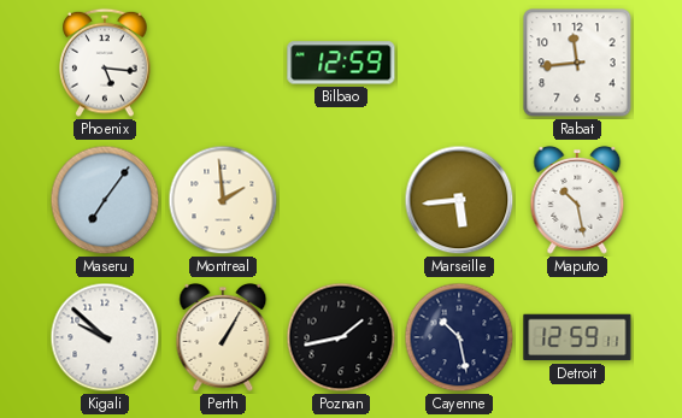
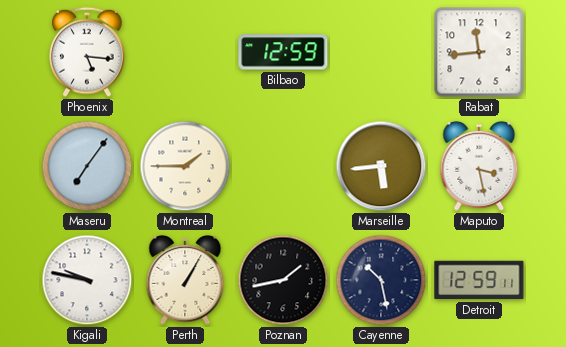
Montreal: 1:59 -> 1:45
Maputo: 10:28 -> 3:28
Kigali: 9:52 -> 9:47
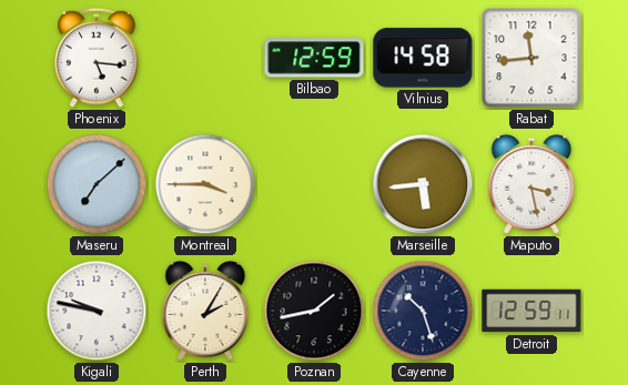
Vilnius: none -> 14:58
Maseru: 7:06 -> 7:08
Montreal: 1:45 -> 3:45
Perth: 1:05 -> 2:05
Cayenne: 10:28 -> 10:27
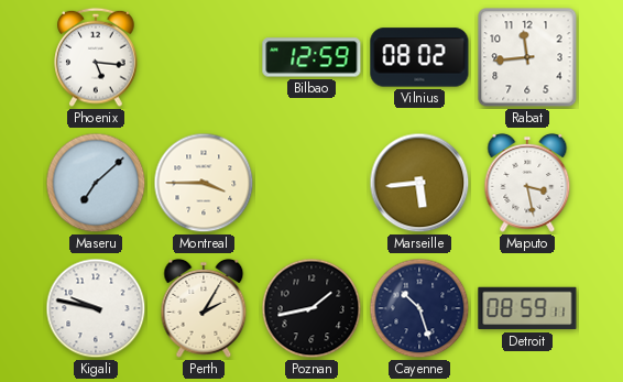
Vilnius: 14:58 -> 08:02
Detroit: 12:59 -> 08:59
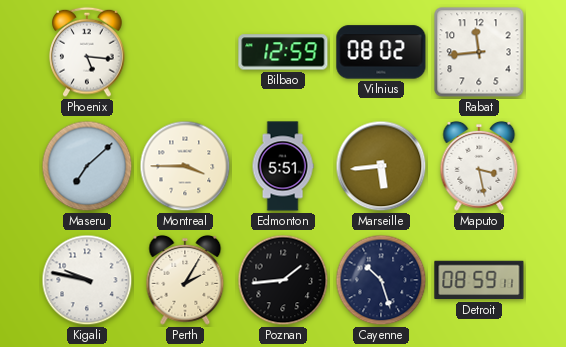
Edmonton: none -> 5:51
Poznan: 1:43 -> 1:44
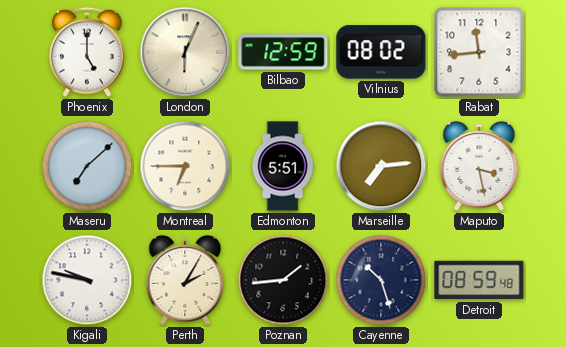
Phoenix: 5:16 -> 5:00
London: none -> 6:04
Montreal: 3:45 -> 6:45
Marseille: 5:44 -> 7:14
Detroit: 08:59:11 -> 08:59:48
